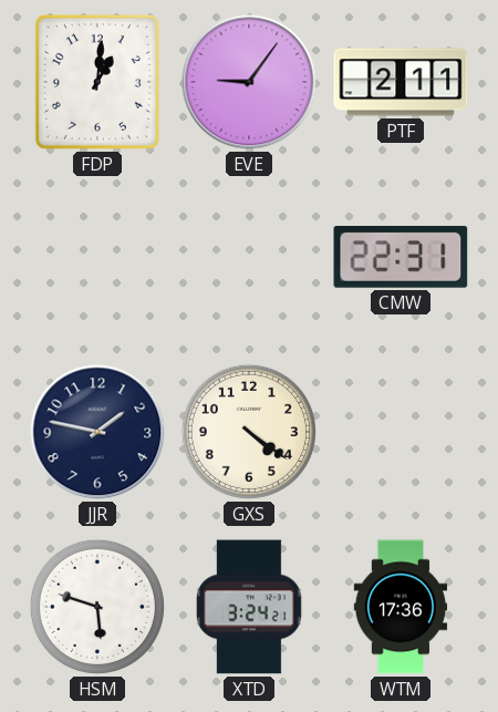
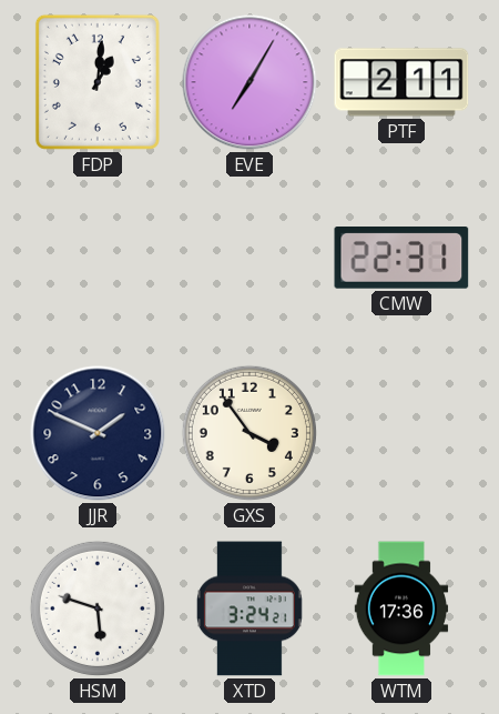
EVE: 9:06 -> 7:05
JJR: 1:47 -> 1:49
GXS: 4:21 -> 3:54
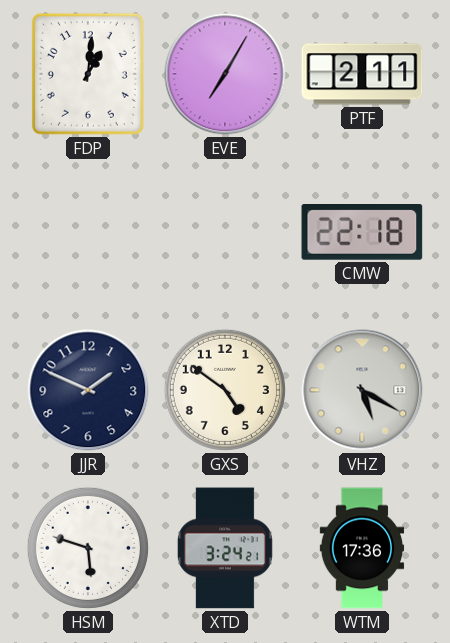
CMW: 22:31 -> 22:18
GXS: 3:54 -> 4:51
VHZ: none -> 5:20
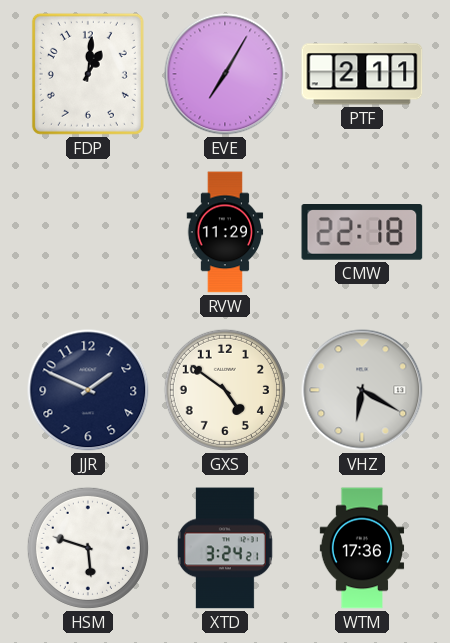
RVW: none -> 11:29
VHZ: 5:20 -> 6:20
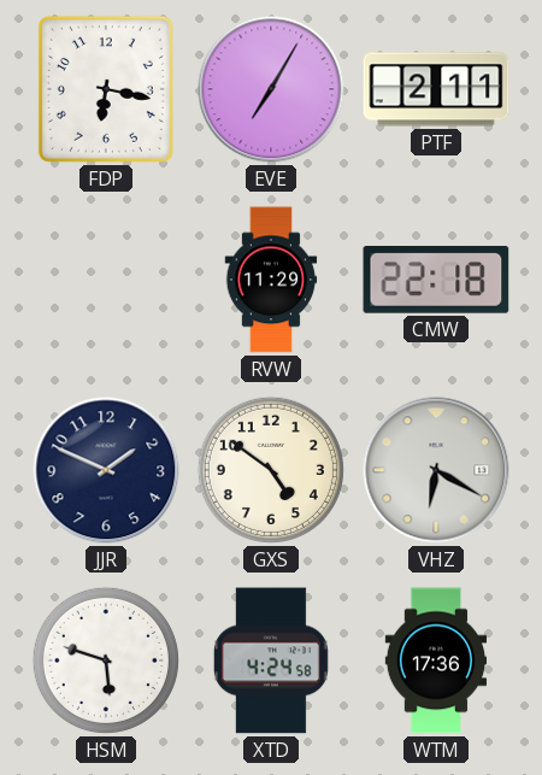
FDP: 1:01 -> 6:17
XTD: 3:24 -> 4:24
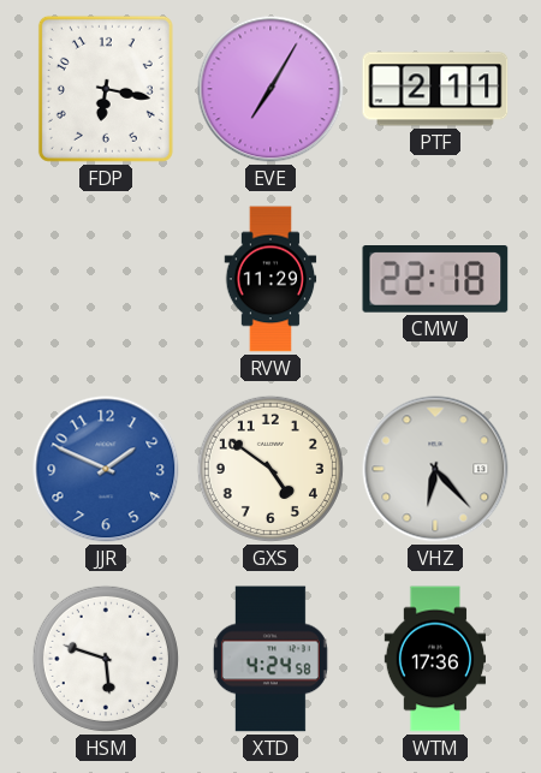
JJR dial: navy -> blue
VHZ: 6:20 -> 6:23
